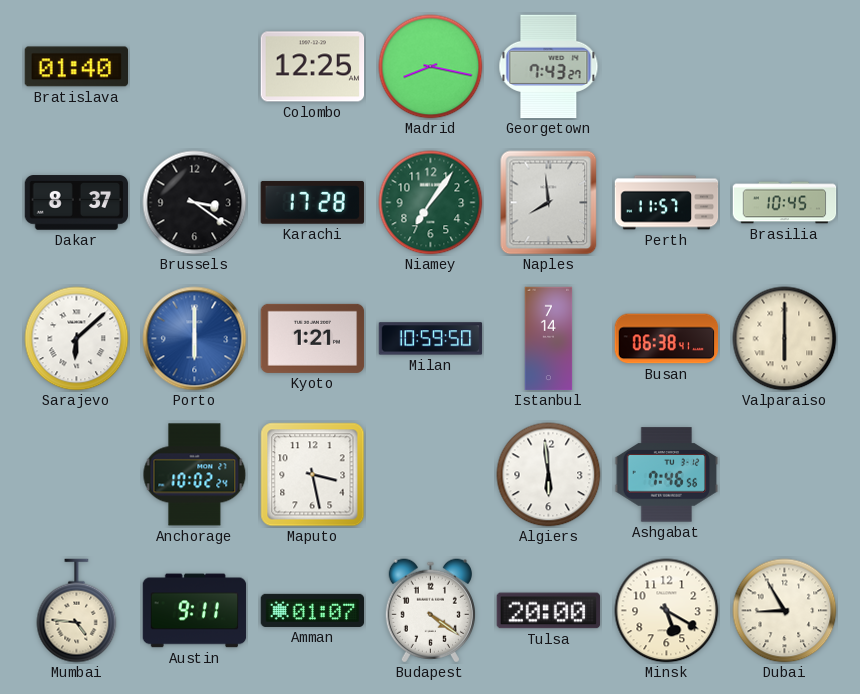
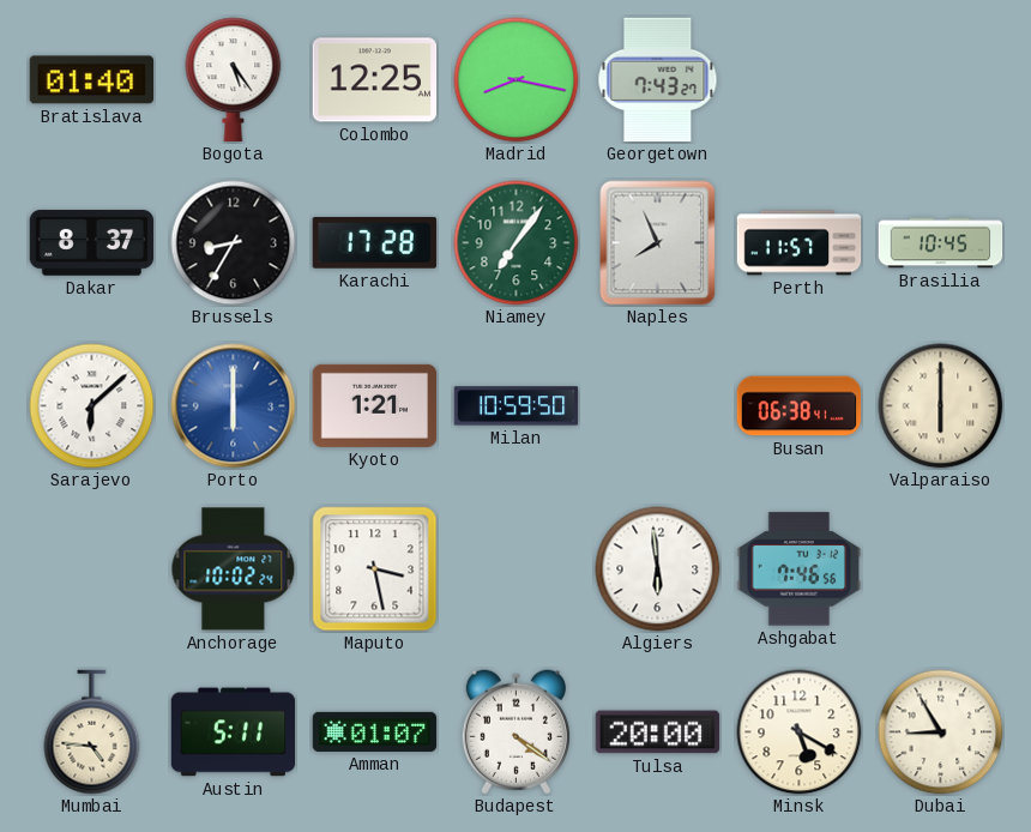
Bogota: none -> 5:24
Brussels: 3:21 -> 8:35
Naples: 7:59 -> 7:56
Istanbul: 7:14 -> none
Austin: 9:11 -> 5:11
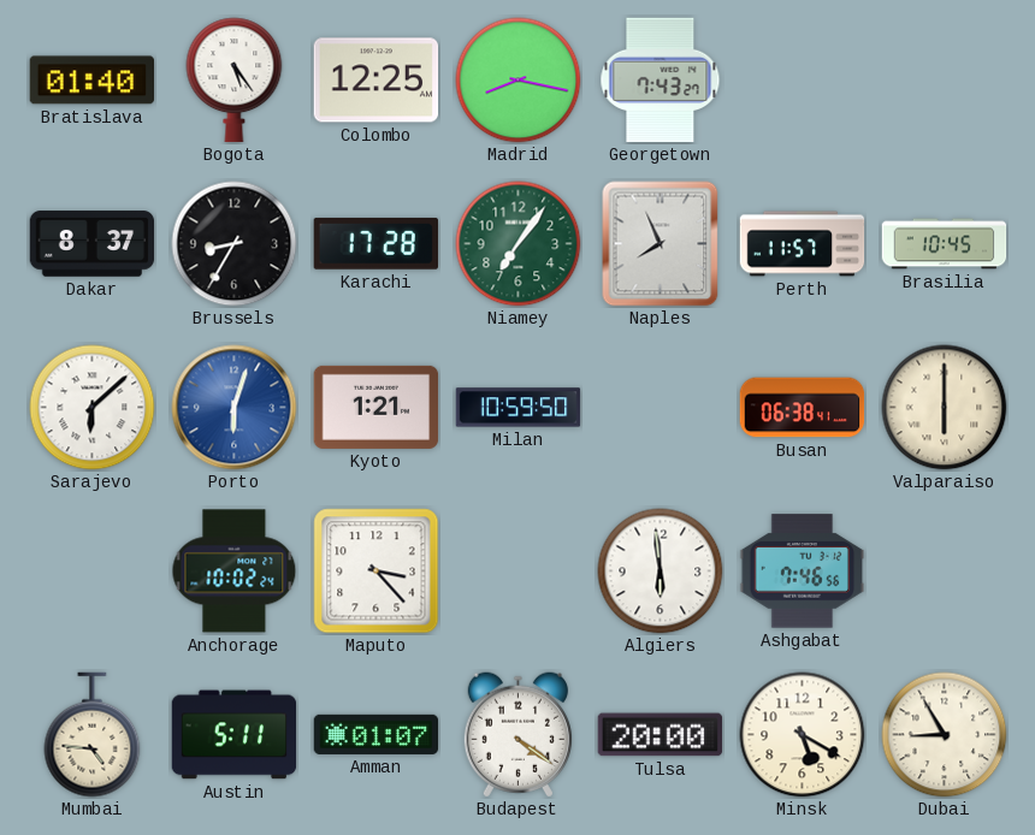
Porto: 6:00 -> 6:03
Maputo: 3:28 -> 3:23
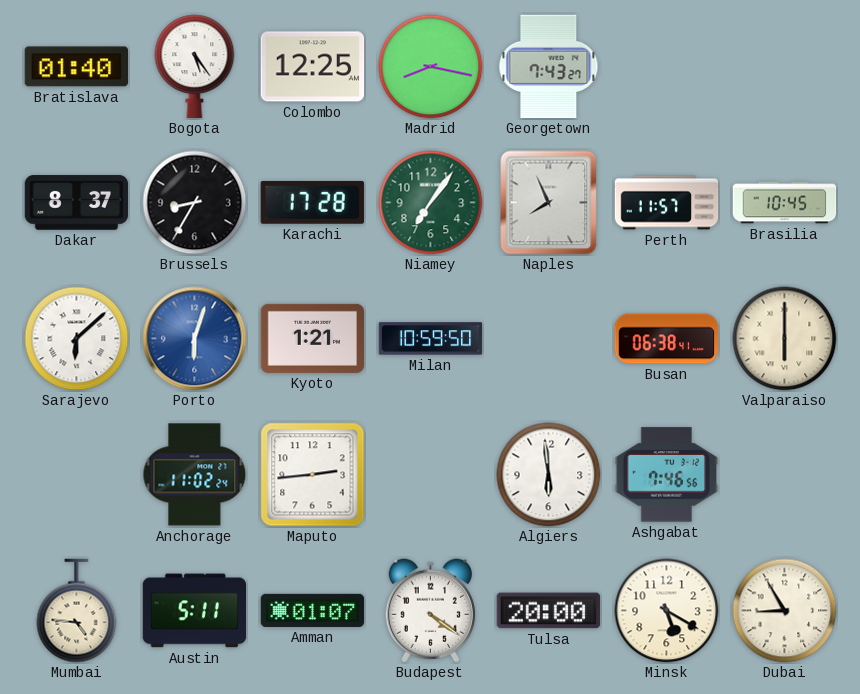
Anchorage: 10:02 -> 11:02
Maputo: 3:23 -> 2:44
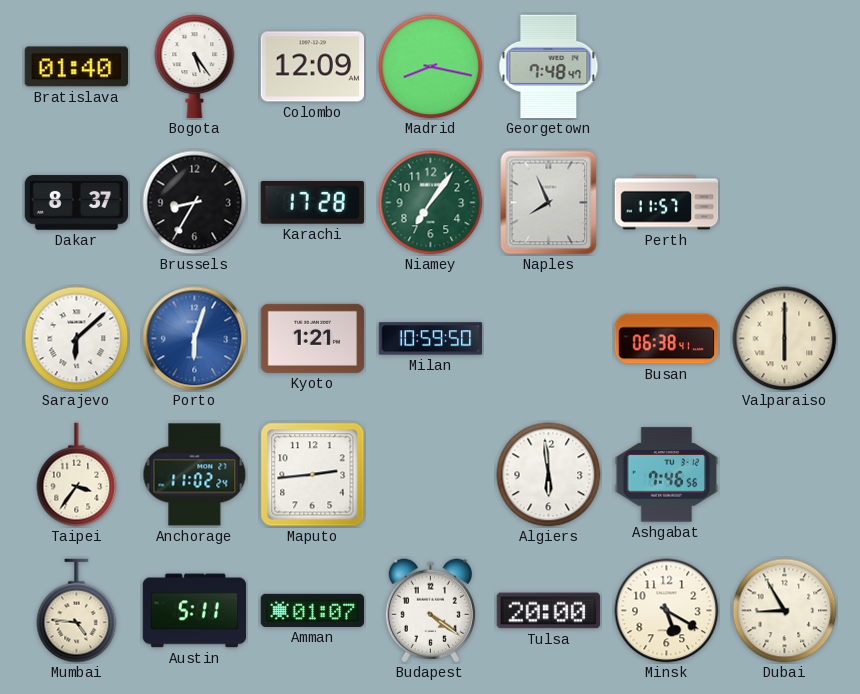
Colombo: 12:25 -> 12:09
Georgetown: 7:43 -> 7:48
Brasilia: 10:45 -> none
Taipei: none -> 3:36
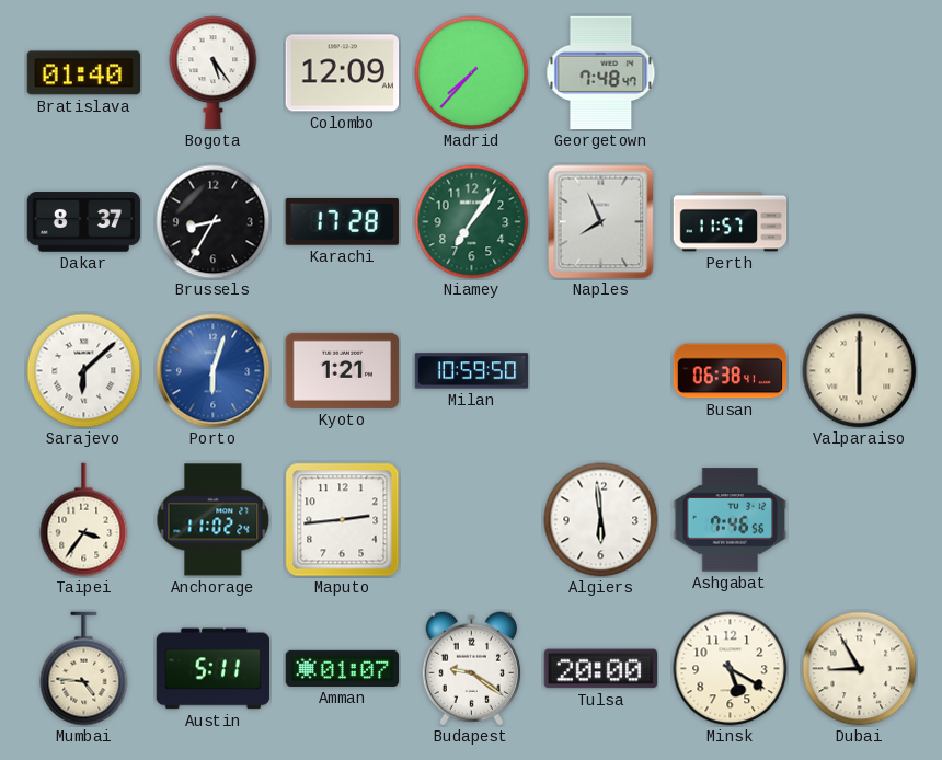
Madrid: 8:17 -> 7:37
Budapest: 4:21 -> 9:21
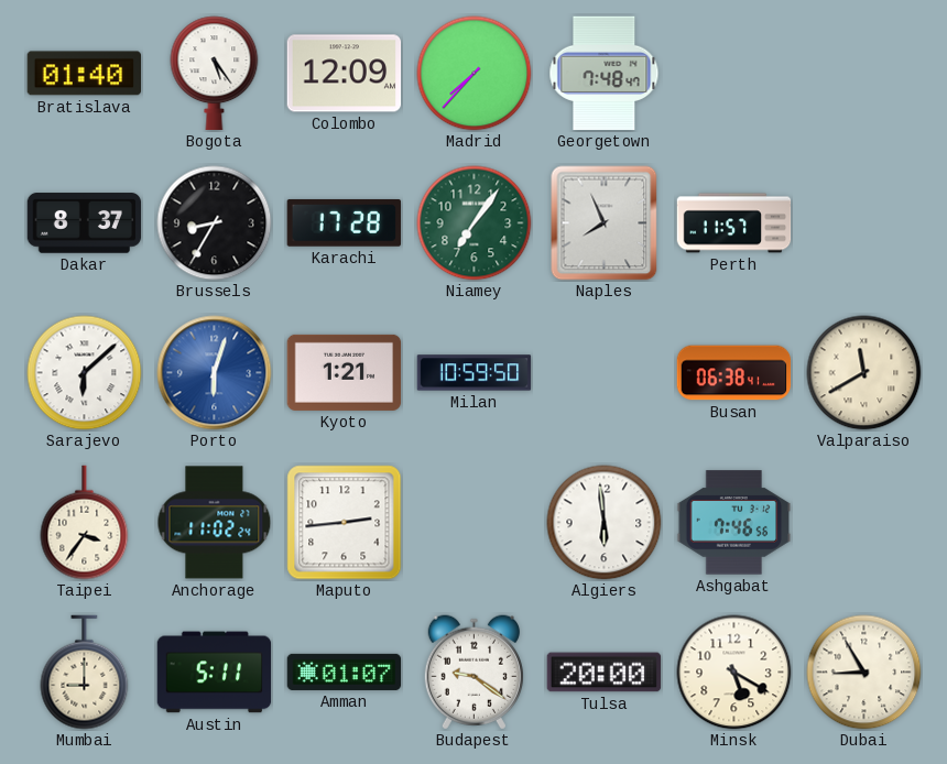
Valparaiso: 6:00 -> 11:40
Mumbai: 4:46 -> 9:00
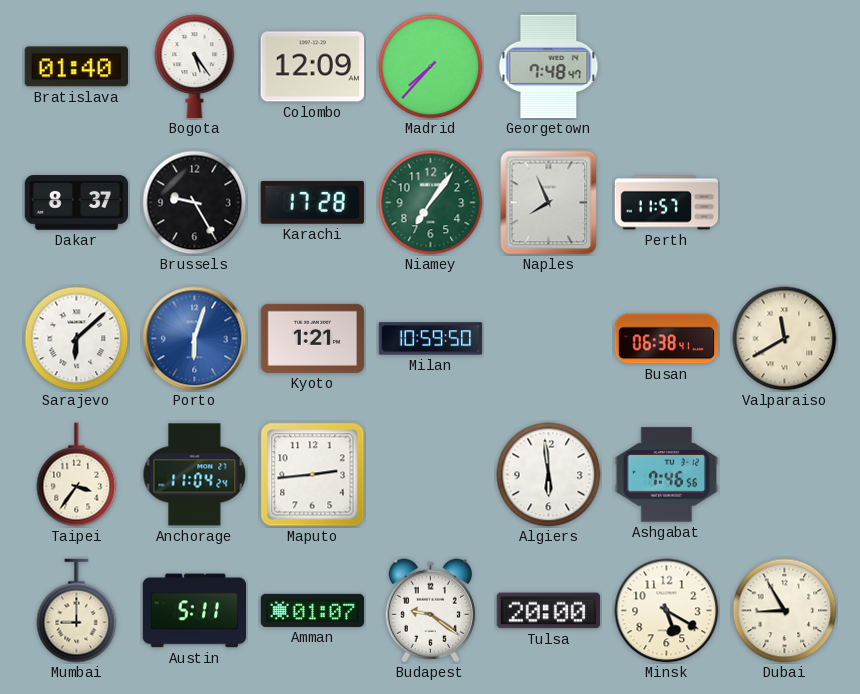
Brussels: 8:35 -> 9:25
Anchorage: 11:02 -> 11:04
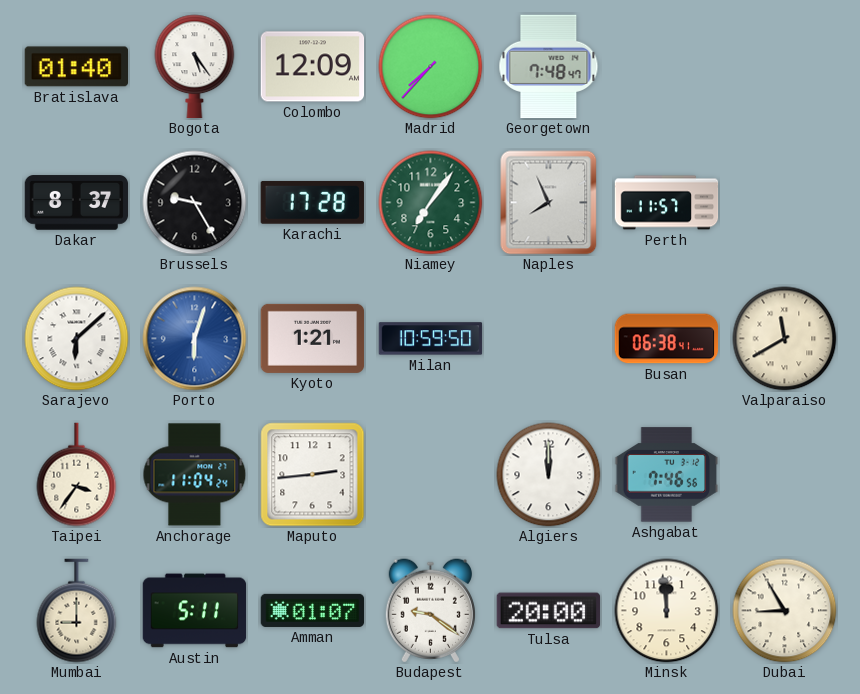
Algiers: 5:59 -> 12:00
Minsk: 5:20 -> 11:59
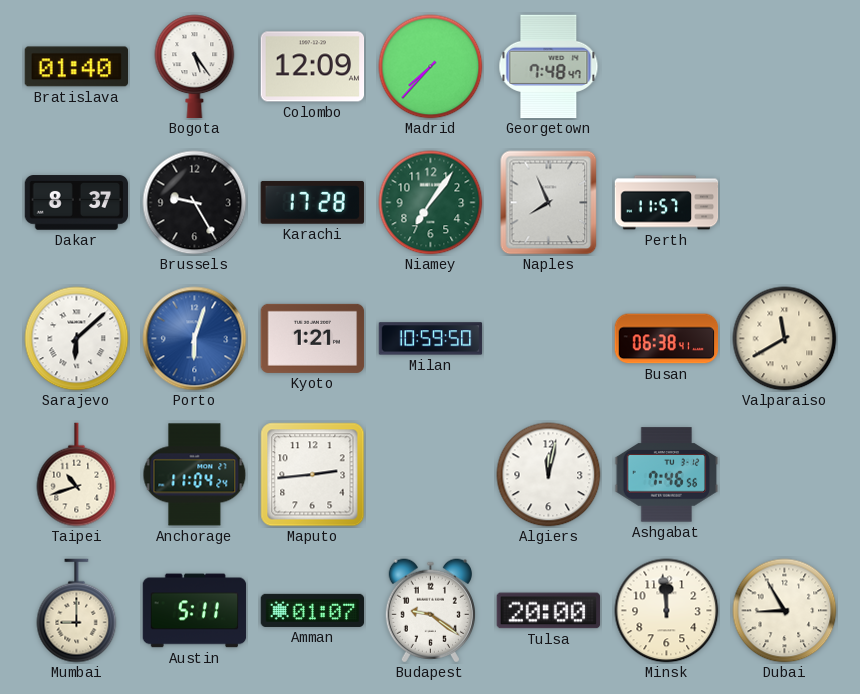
Taipei: 3:36 -> 10:42
Algiers: 12:00 -> 12:02
